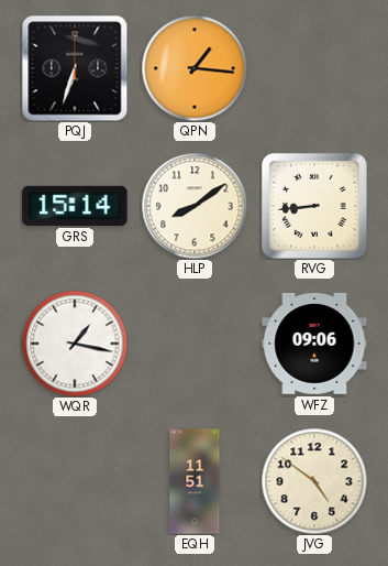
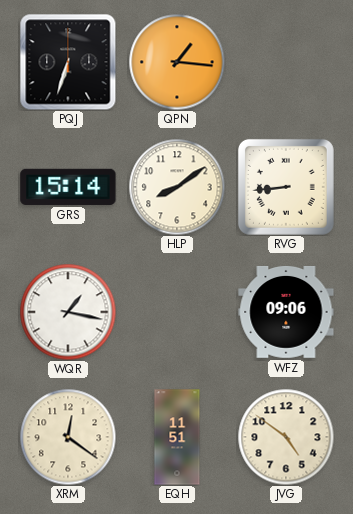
XRM: none -> 12:21
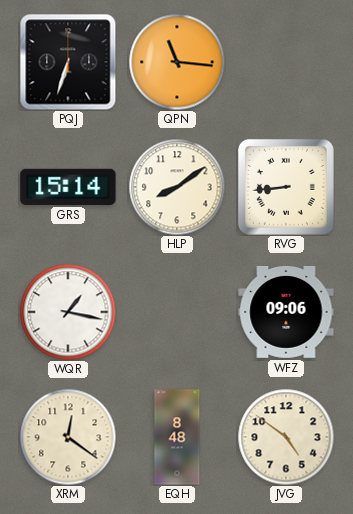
QPN: 1:16 -> 11:16
EQH: 11:51 -> 8:48
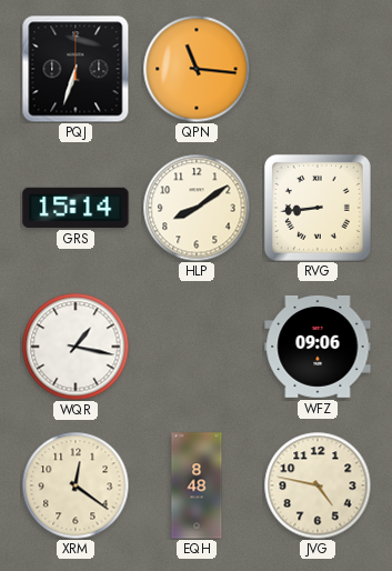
JVG: 4:51 -> 4:47
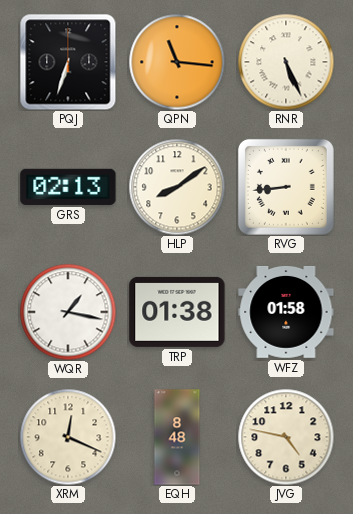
RNR: none -> 5:26
GRS: 15:14 -> 02:13
TRP: none -> 01:38
WFZ: 09:06 -> 01:58
XRM: 12:21 -> 12:19
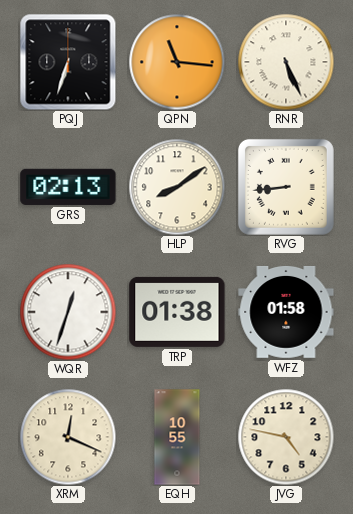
WQR: 1:17 -> 12:33
EQH: 8:48 -> 10:55
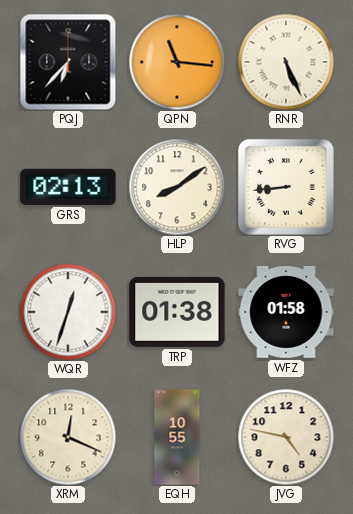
PQJ: 6:33 -> 6:37
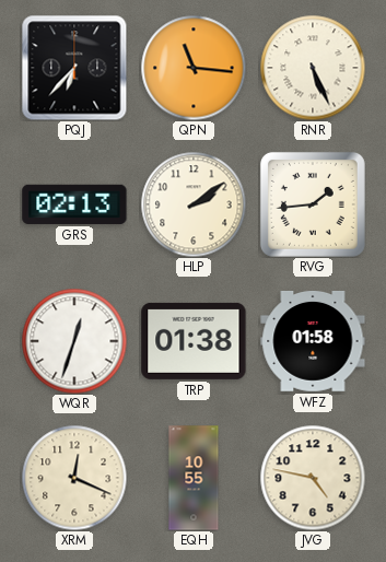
HLP: 8:09 -> 2:09
RVG: 8:44 -> 1:44
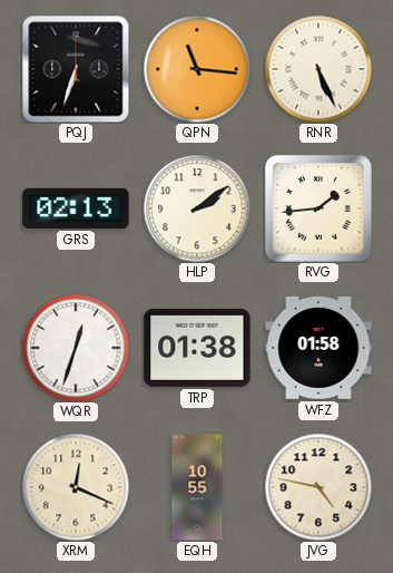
PQJ: 6:37 -> 6:33
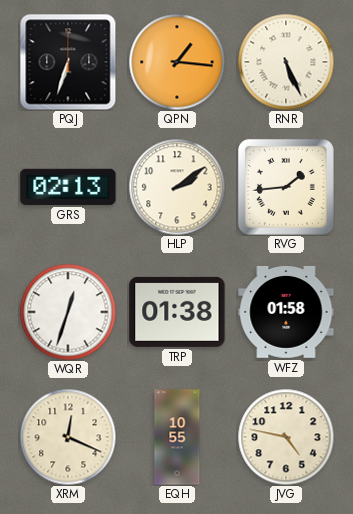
QPN: 11:16 -> 1:16
